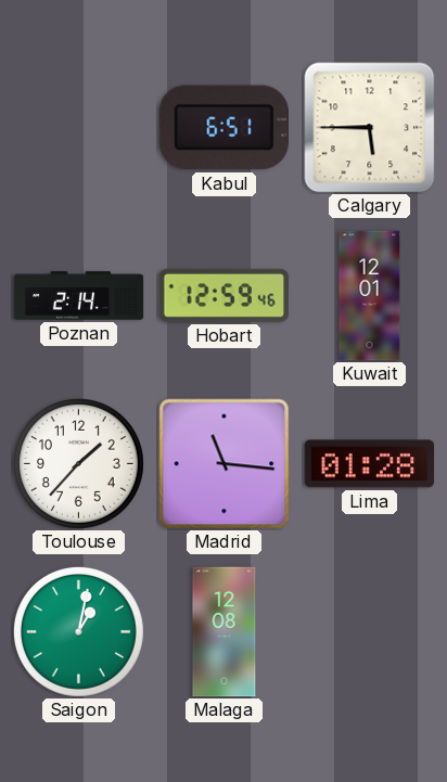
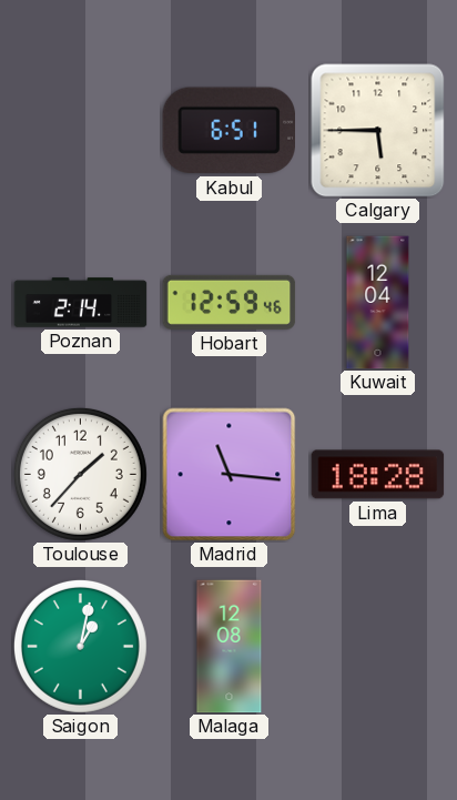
Kuwait: 12:01 -> 12:04
Lima: 01:28 -> 18:28
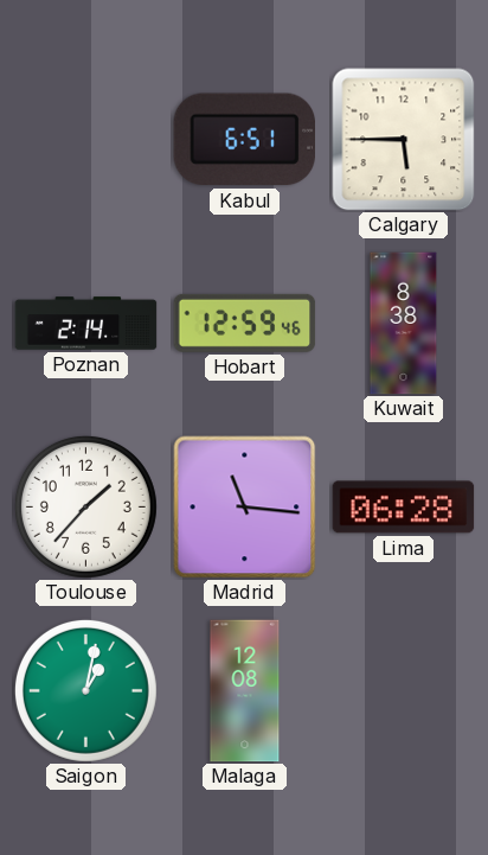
Kuwait: 12:04 -> 8:38
Lima: 18:28 -> 06:28
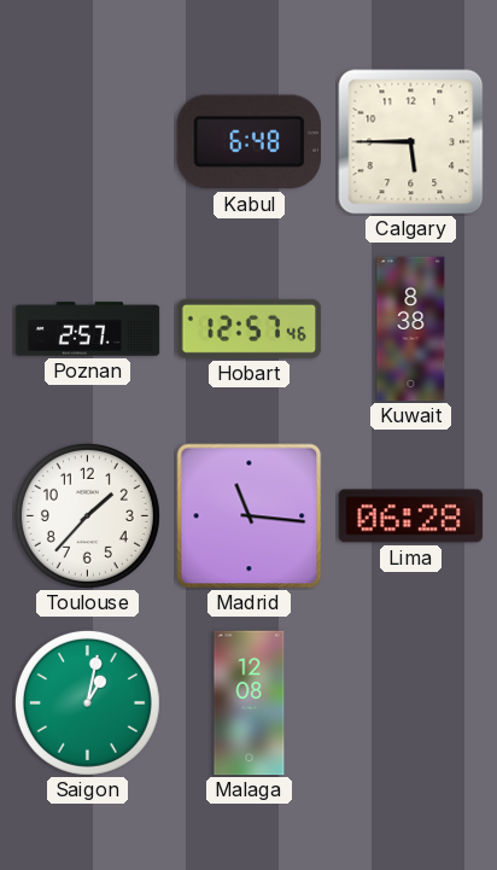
Kabul: 6:51 -> 6:48
Poznan: 2:14 -> 2:57
Hobart: 12:59 -> 12:57
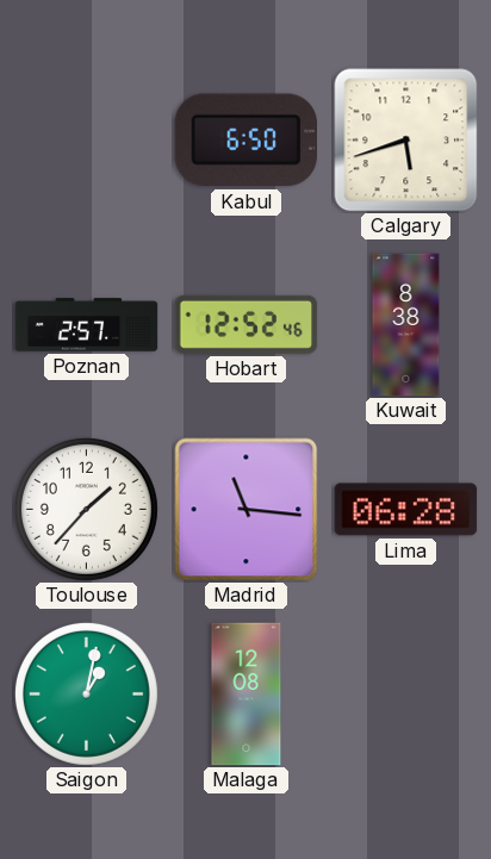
Kabul: 6:48 -> 6:50
Calgary: 5:45 -> 5:42
Hobart: 12:57 -> 12:52
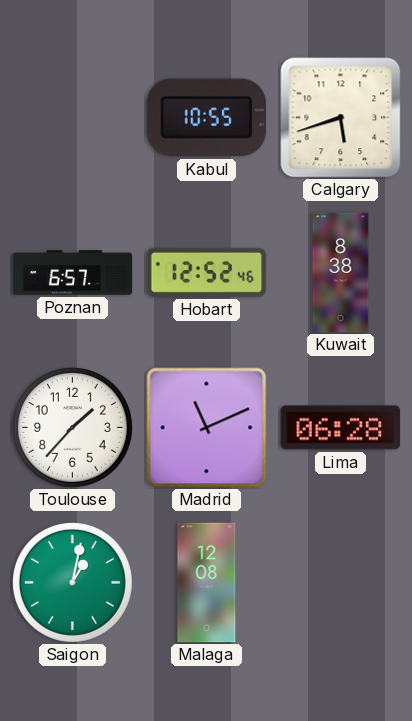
Kabul: 6:50 -> 10:55
Poznan: 2:57 -> 6:57
Madrid: 11:16 -> 11:11
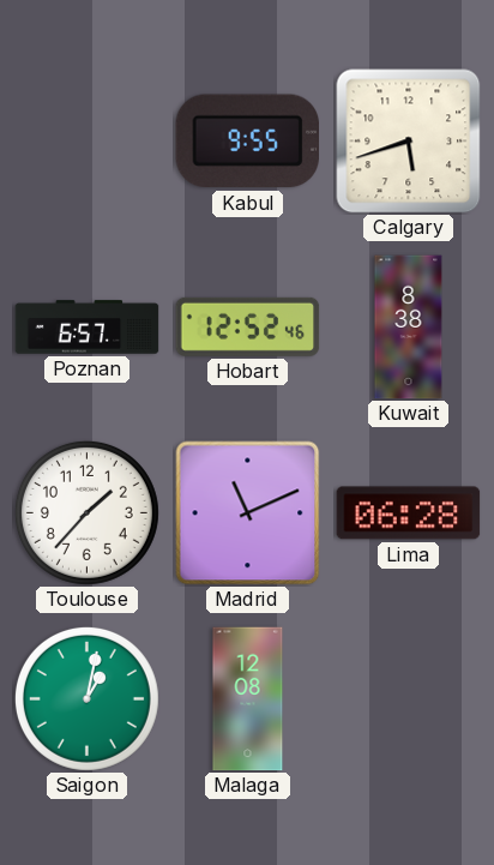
Kabul: 10:55 -> 9:55
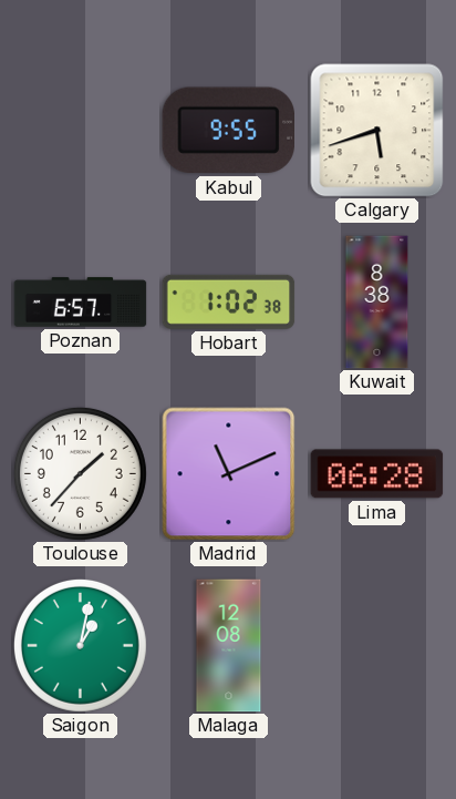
Hobart: 12:52 -> 1:02
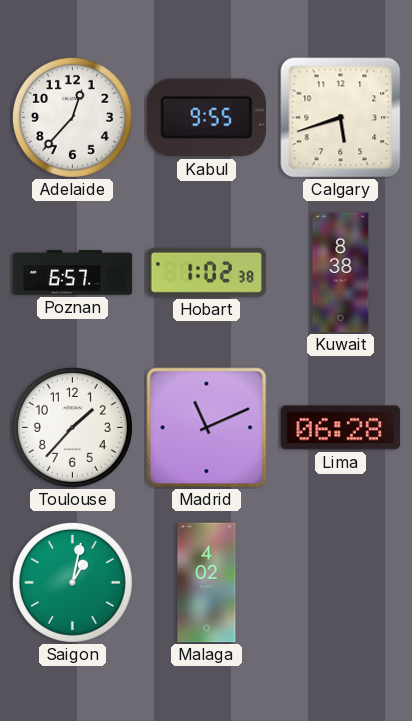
Adelaide: none -> 12:37
Malaga: 12:08 -> 4:02
